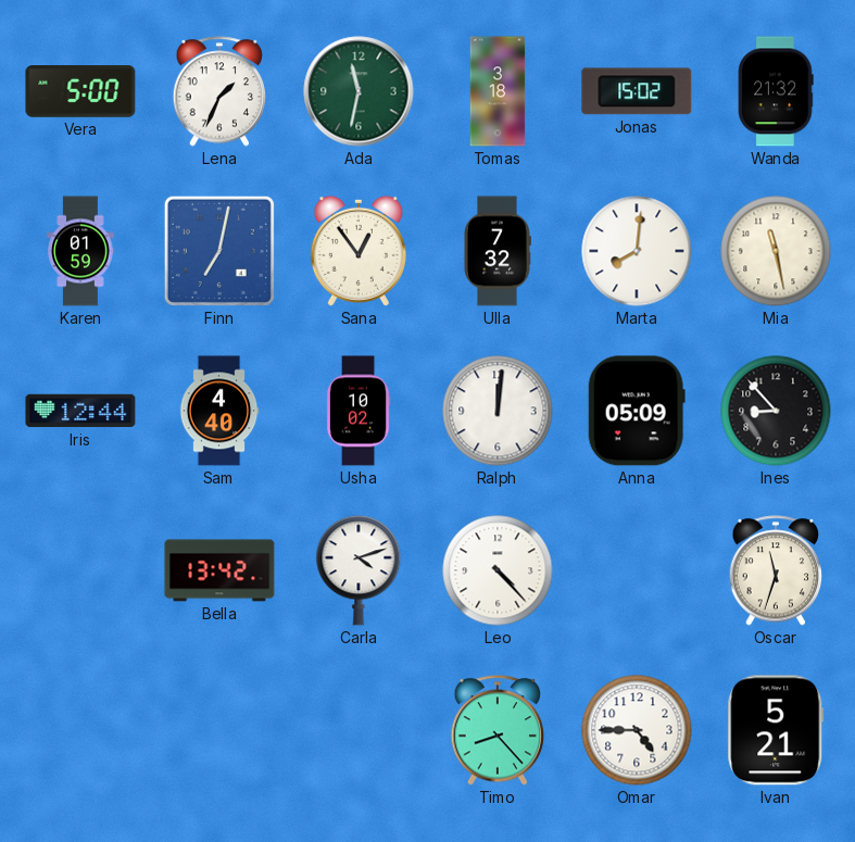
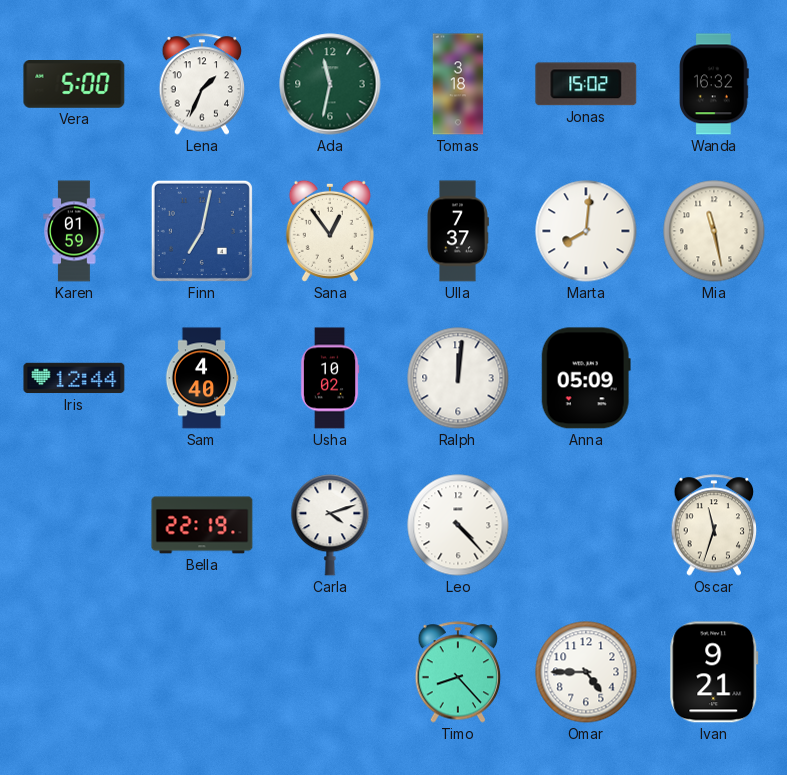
Wanda: 21:32 -> 16:32
Ulla: 7:32 -> 7:37
Ines: 8:53 -> none
Bella: 13:42 -> 22:19
Ivan: 5:21 -> 9:21
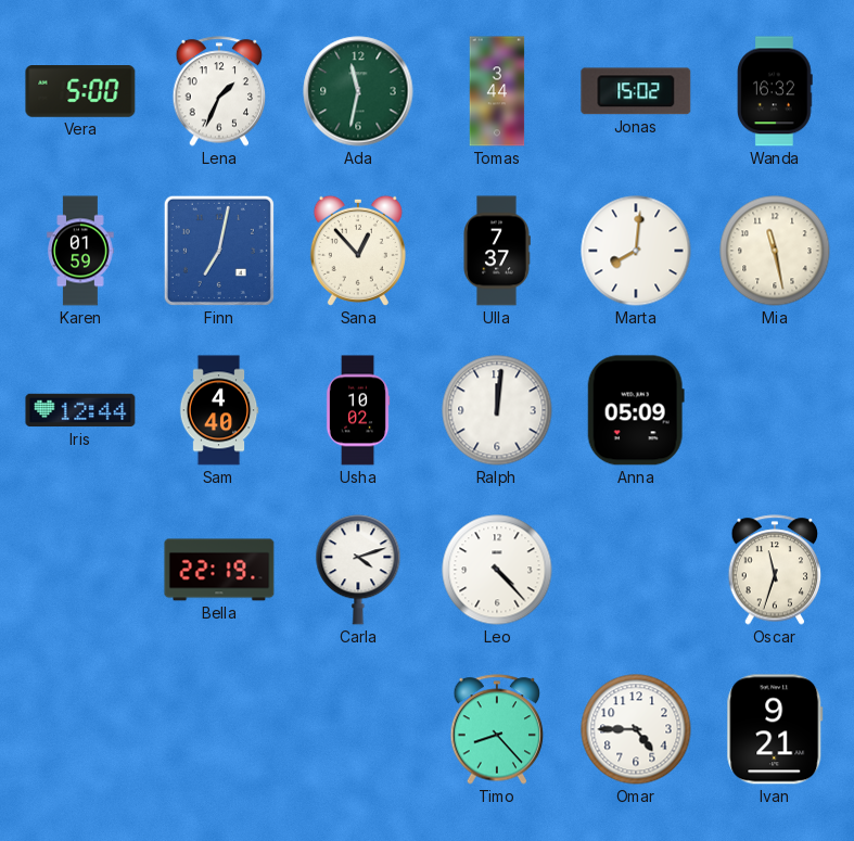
Tomas: 3:18 -> 3:44
Sana: 12:54 -> 12:53
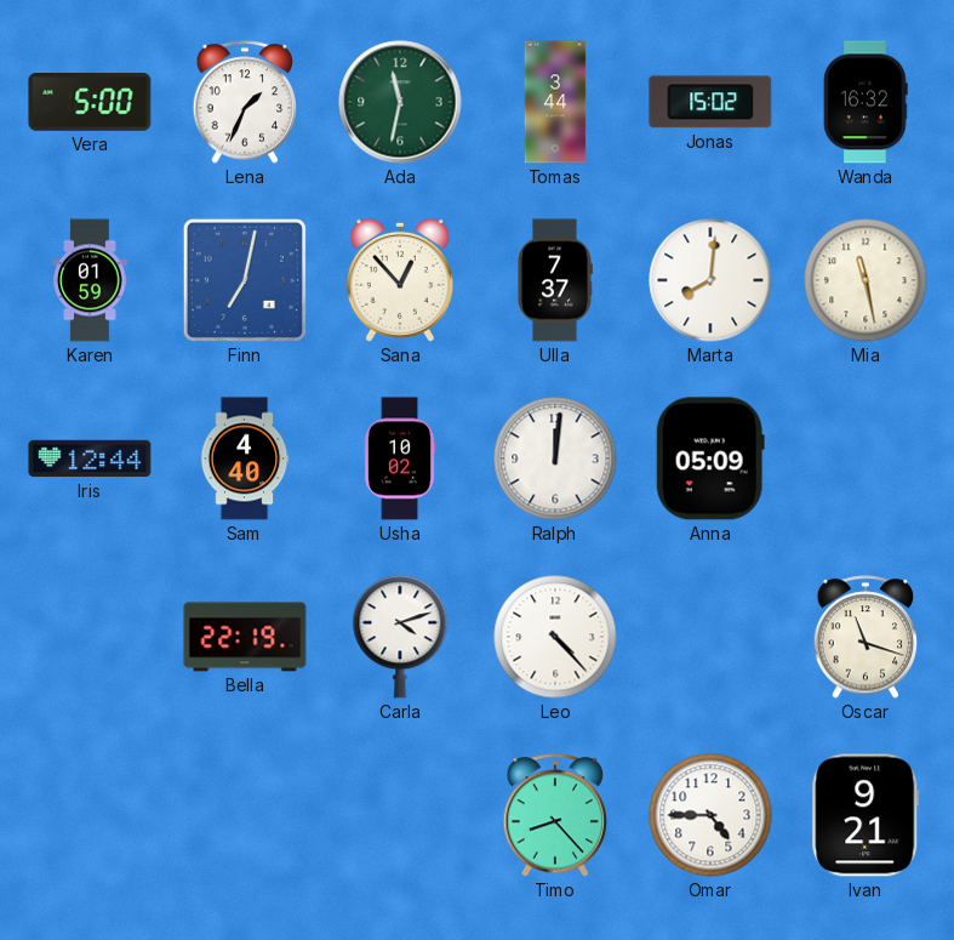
Oscar: 11:33 -> 11:18
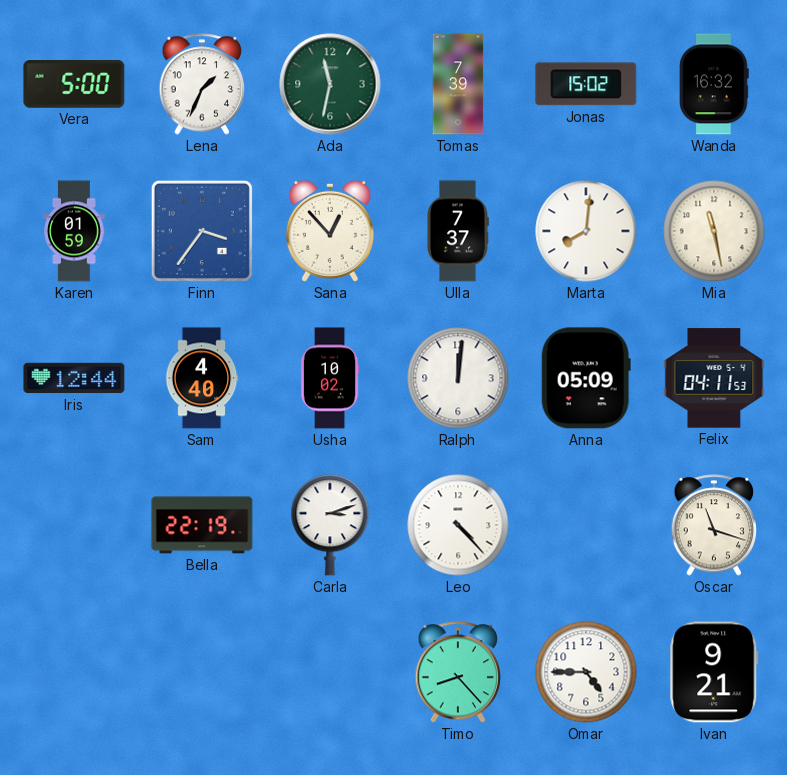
Tomas: 3:44 -> 7:39
Finn: 7:02 -> 3:36
Felix: none -> 04:11
Carla: 4:12 -> 3:12
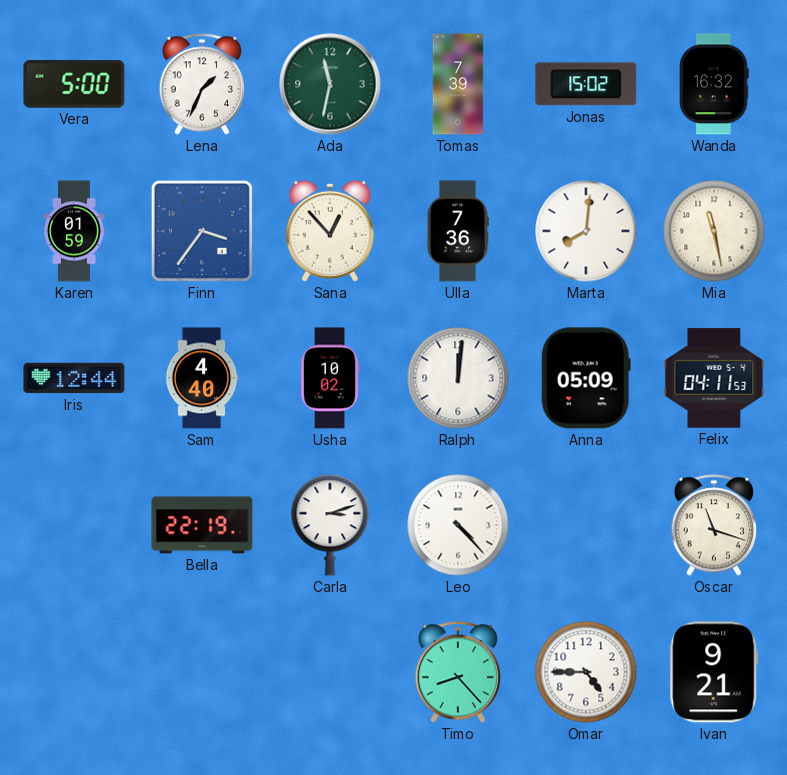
Ulla: 7:37 -> 7:36
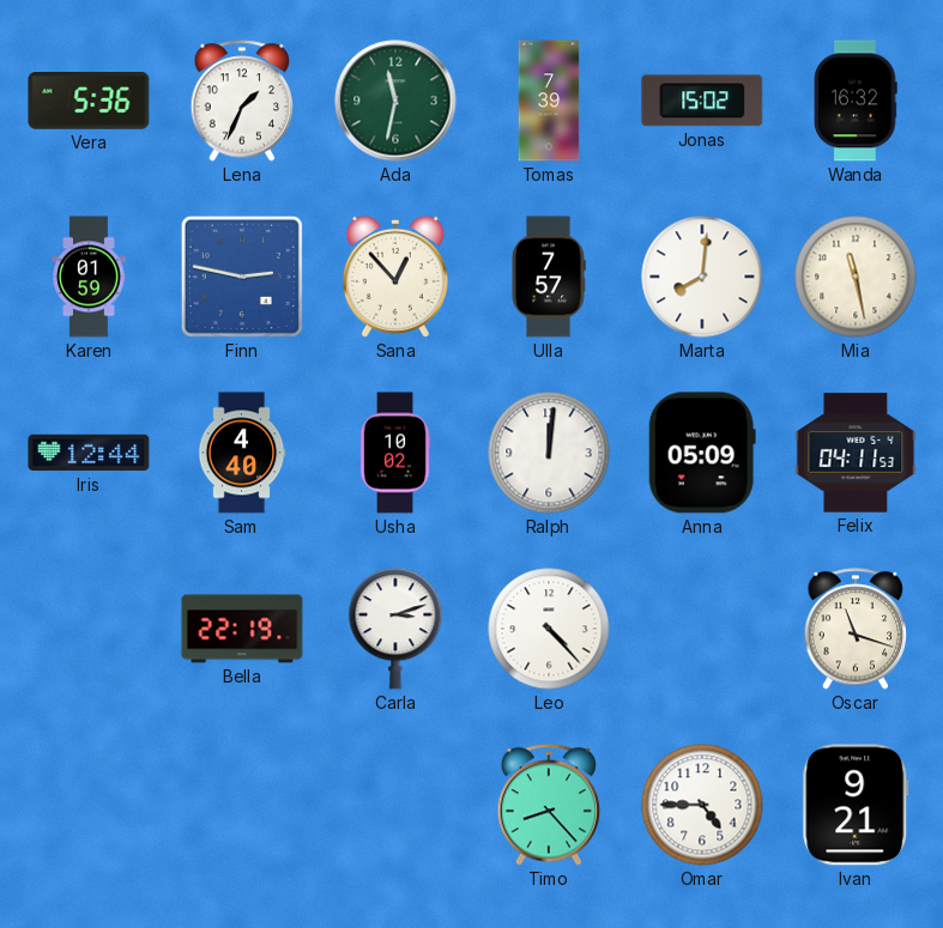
Vera: 5:00 -> 5:36
Finn: 3:36 -> 2:47
Ulla: 7:36 -> 7:57
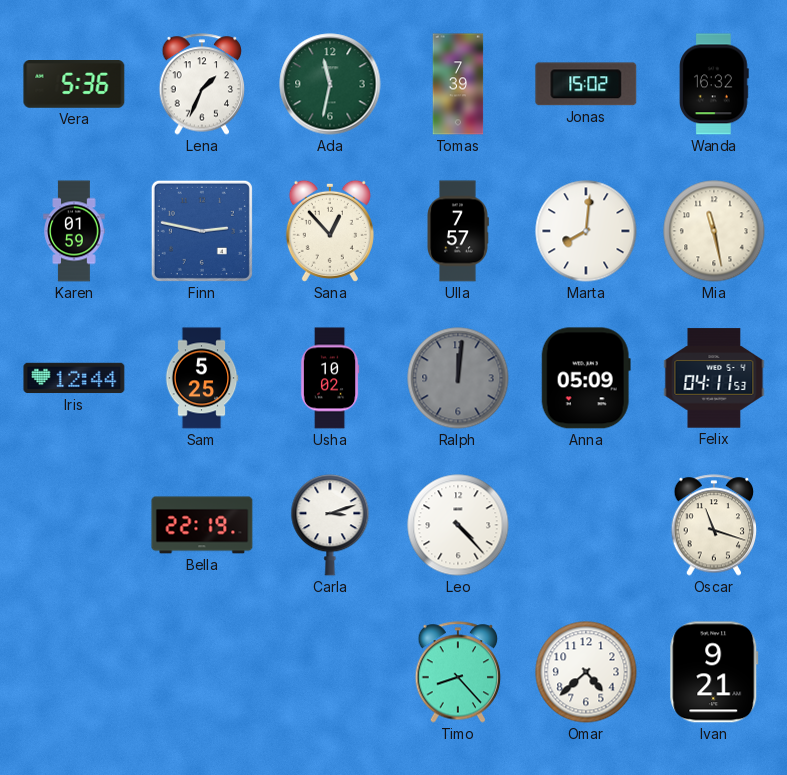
Sam: 4:40 -> 5:25
Ralph dial: white -> grey
Omar: 4:45 -> 4:38
